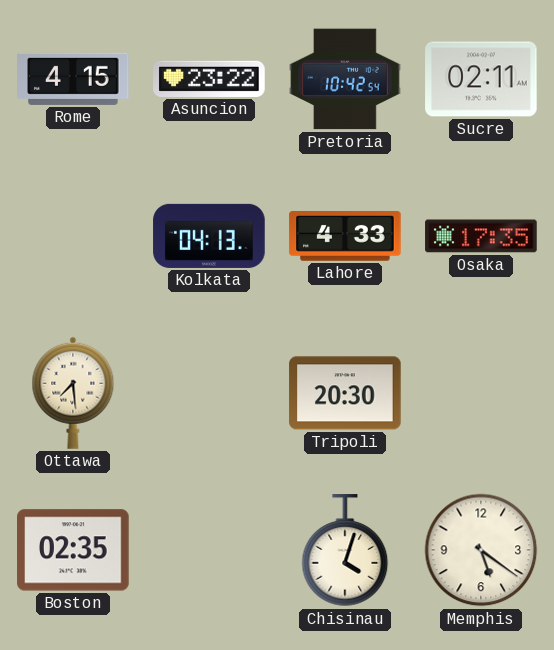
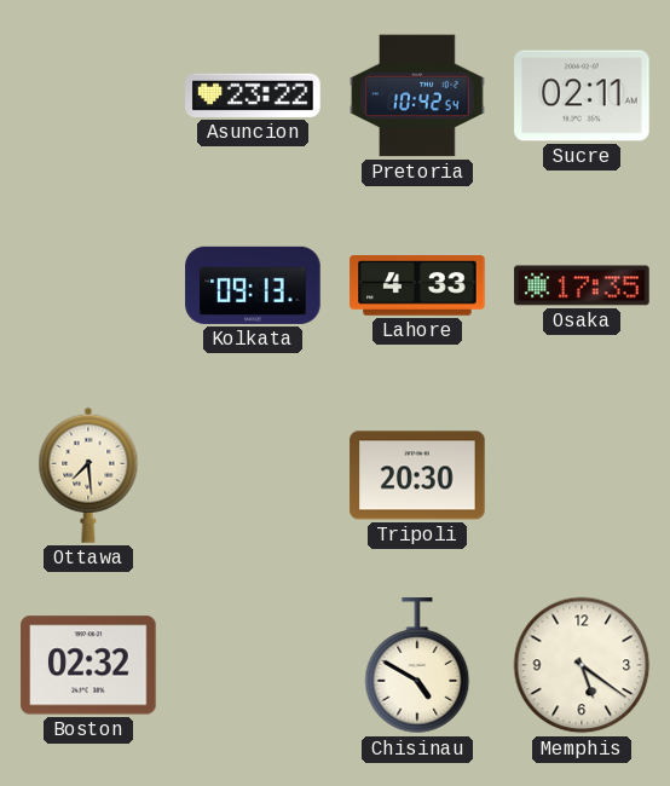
Rome: 4:15 -> none
Kolkata: 04:13 -> 09:13
Boston: 02:35 -> 02:32
Chisinau: 4:03 -> 4:50
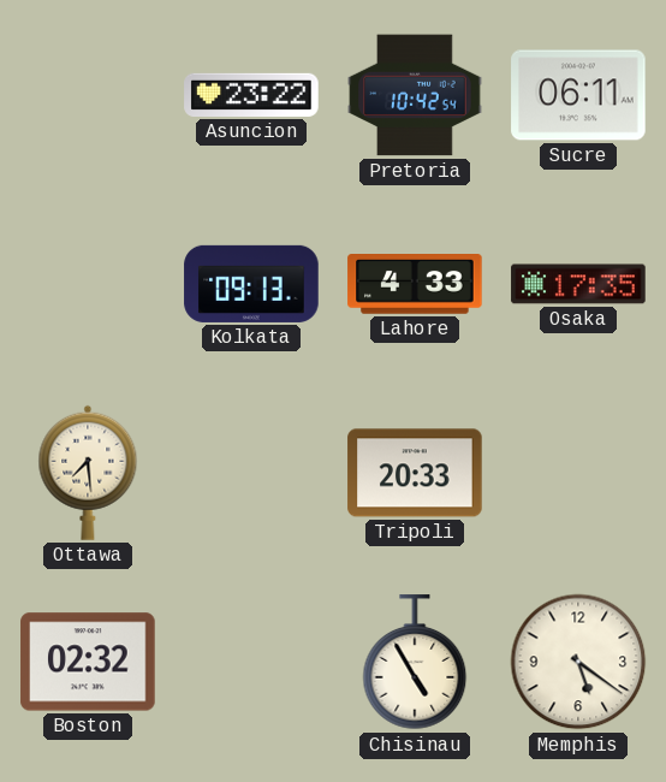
Sucre: 02:11 -> 06:11
Tripoli: 20:30 -> 20:33
Chisinau: 4:50 -> 4:55
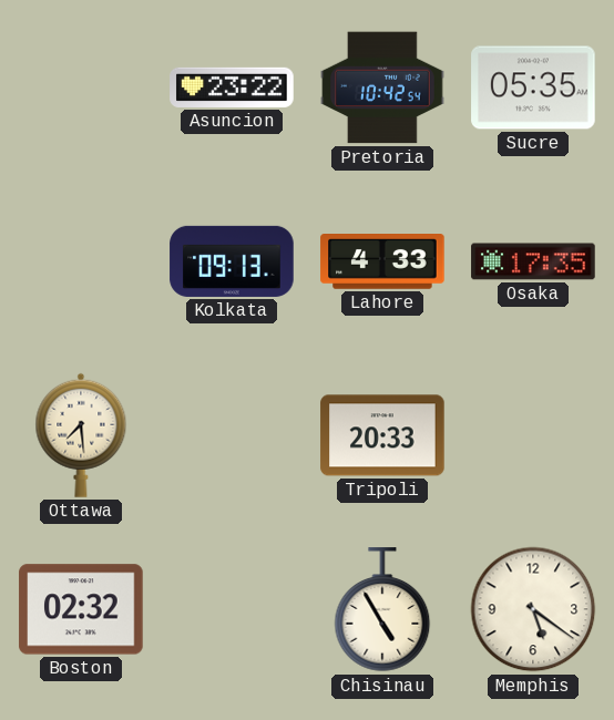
Sucre: 06:11 -> 05:35
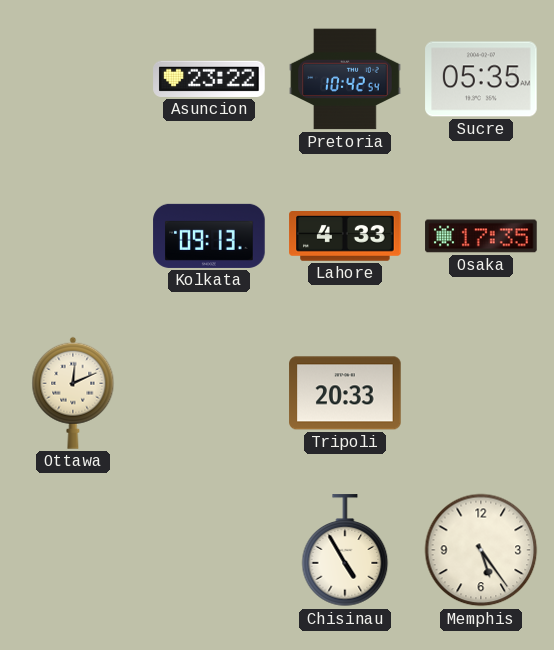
Ottawa: 7:29 -> 12:11
Boston: 02:32 -> none
Memphis: 5:21 -> 5:24
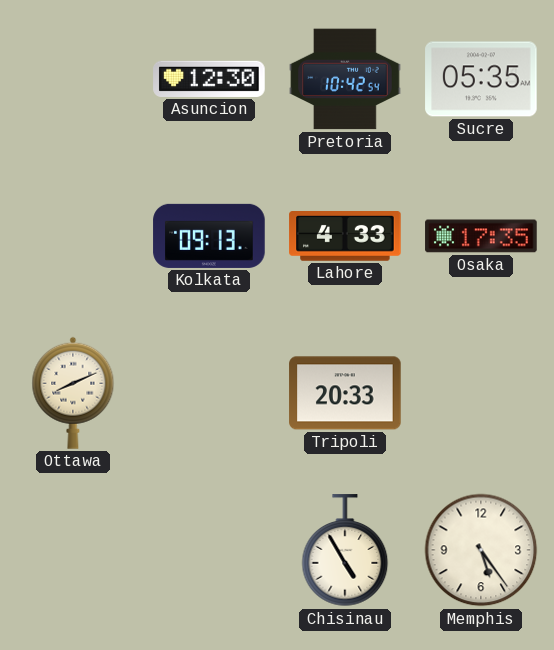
Asuncion: 23:22 -> 12:30
Ottawa: 12:11 -> 8:11
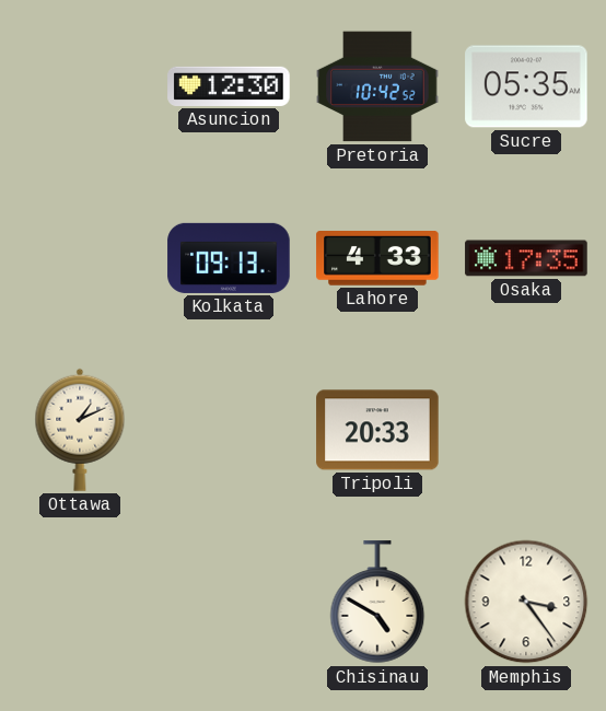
Pretoria: 10:42:54 -> 10:42:52
Ottawa: 8:11 -> 1:11
Chisinau: 4:55 -> 4:50
Memphis: 5:24 -> 3:24
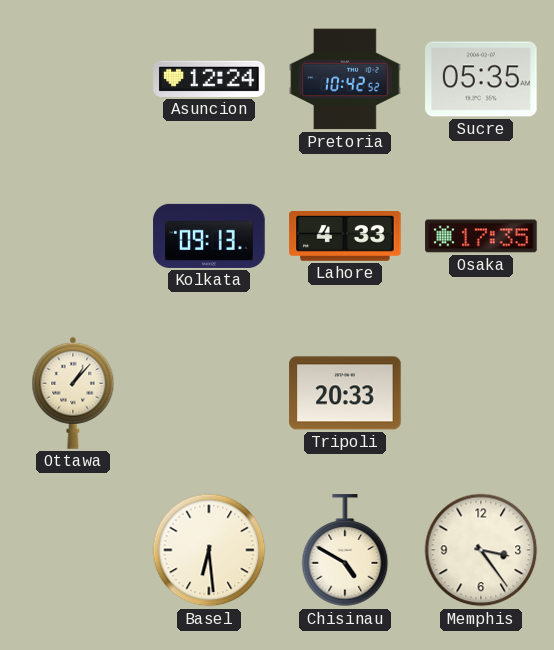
Asuncion: 12:30 -> 12:24
Ottawa: 1:11 -> 1:07
Basel: none -> 6:29
